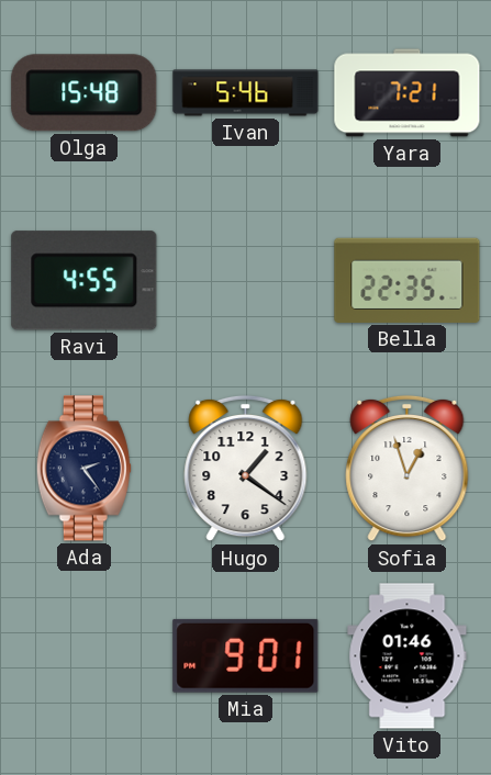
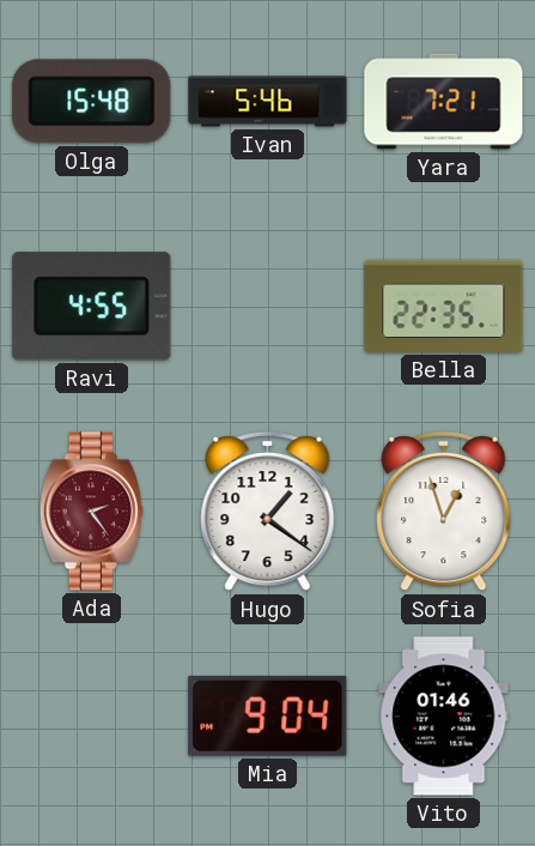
Ada dial: navy -> burgundy
Mia: 9:01 -> 9:04
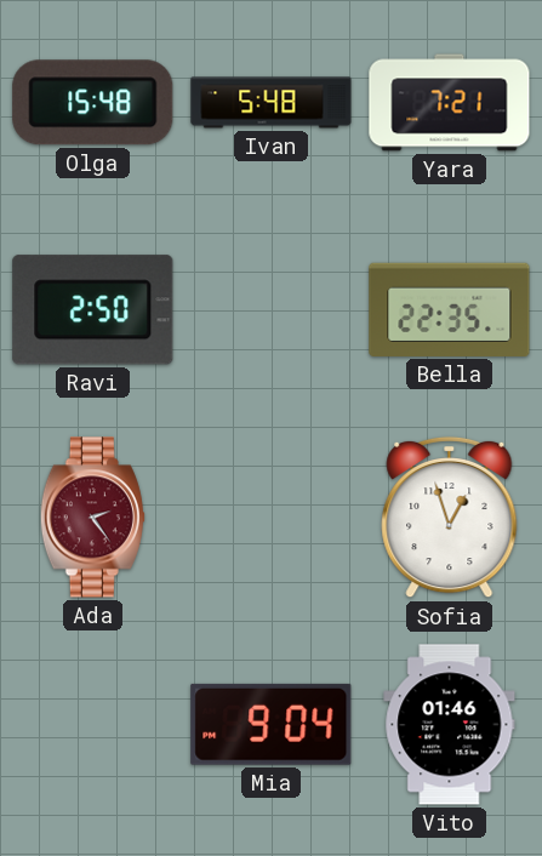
Ivan: 5:46 -> 5:48
Ravi: 4:55 -> 2:50
Hugo: 1:21 -> none
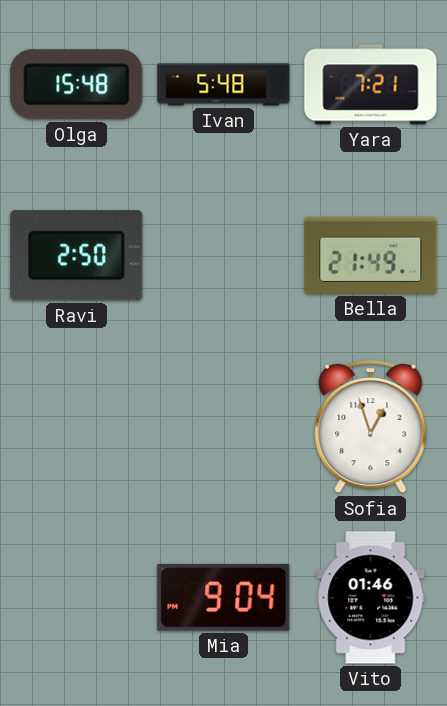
Bella: 22:35 -> 21:49
Ada: 2:24 -> none
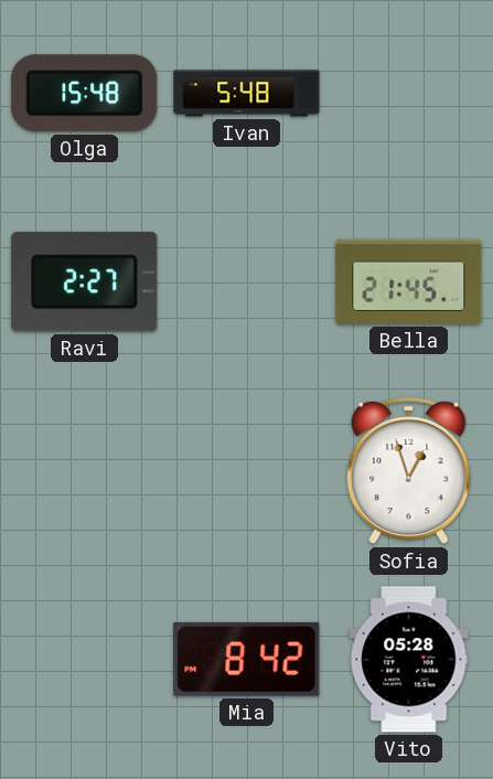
Yara: 7:21 -> none
Ravi: 2:50 -> 2:27
Bella: 21:49 -> 21:45
Mia: 9:04 -> 8:42
Vito: 01:46 -> 05:28
